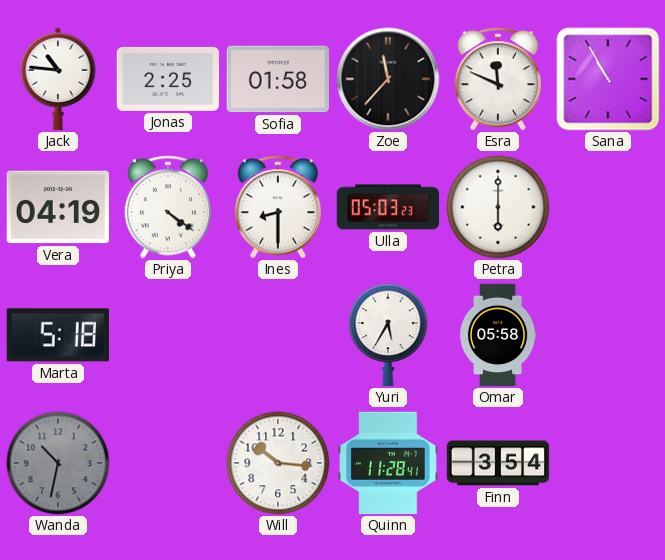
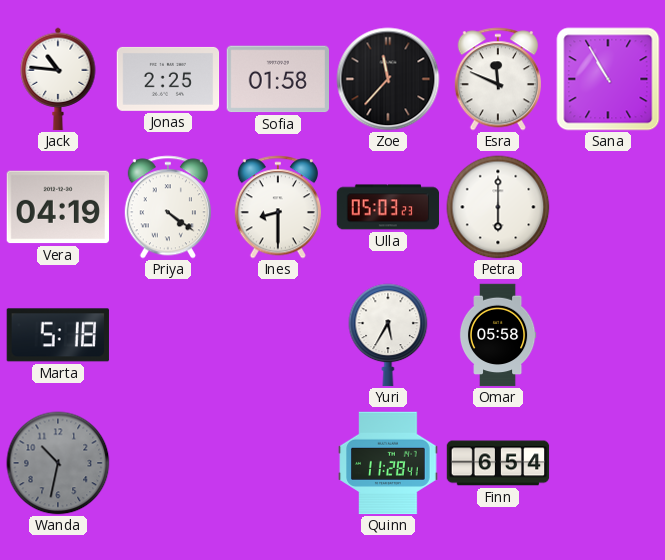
Will: 10:16 -> none
Finn: 3:54 -> 6:54
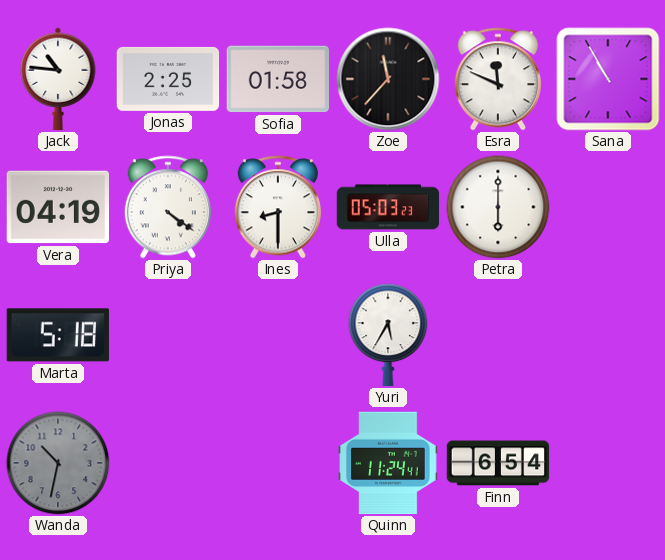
Omar: 05:58 -> none
Quinn: 11:28 -> 11:24
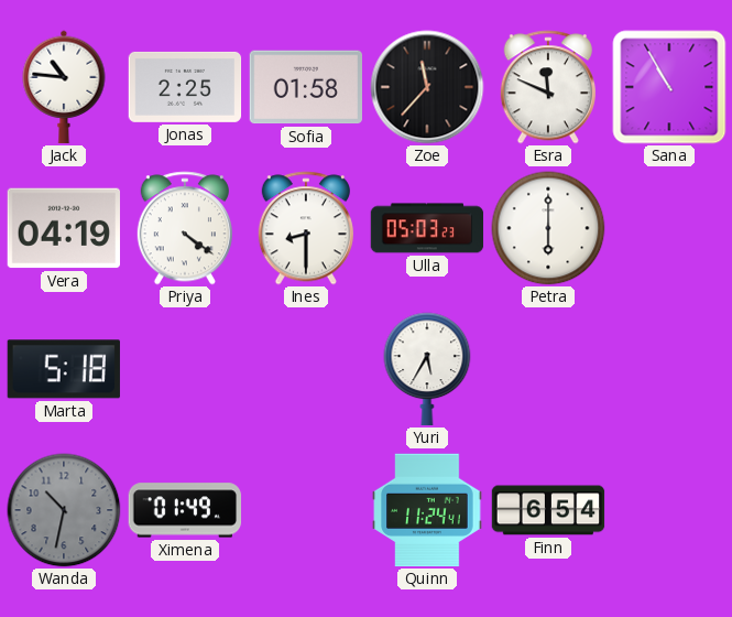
Ximena: none -> 01:49
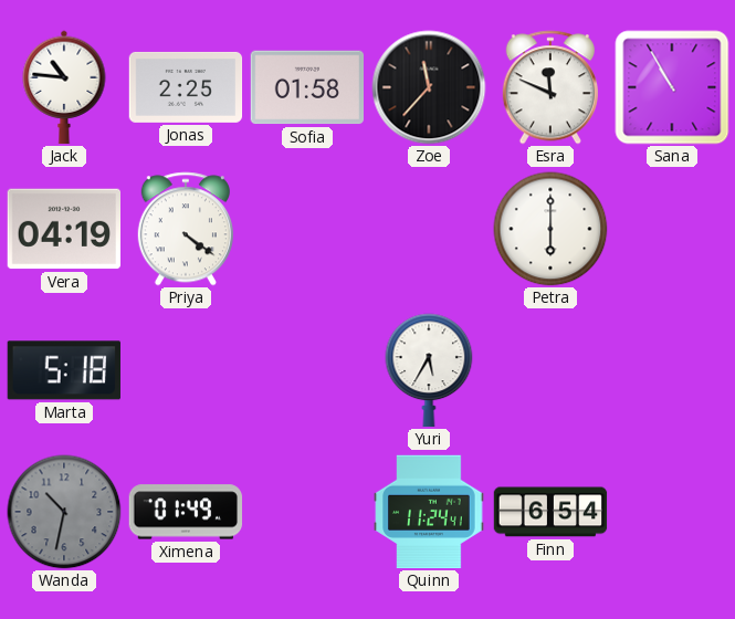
Ines: 8:30 -> none
Ulla: 05:03 -> none
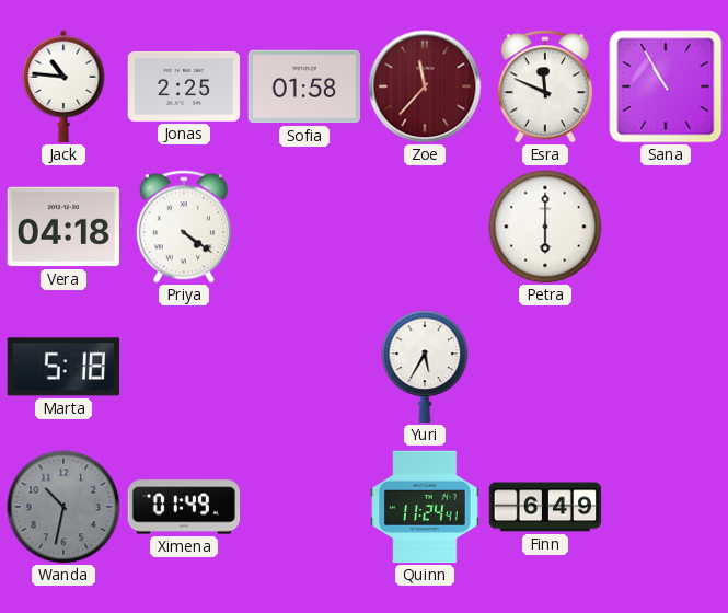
Zoe dial: black -> burgundy
Vera: 04:19 -> 04:18
Finn: 6:54 -> 6:49
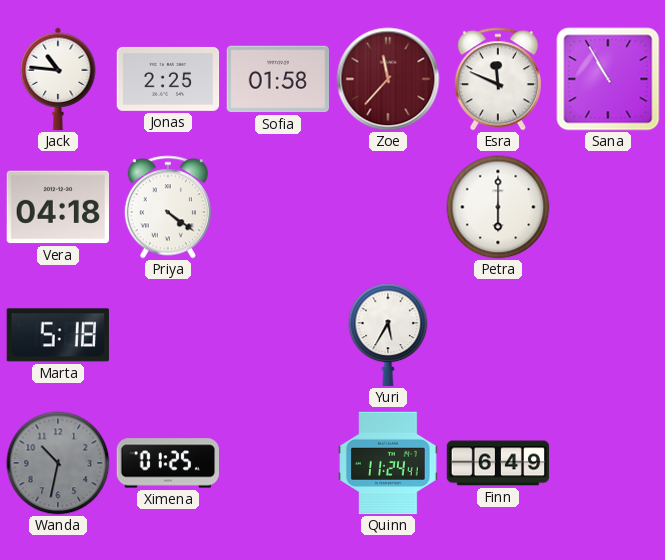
Ximena: 01:49 -> 01:25
